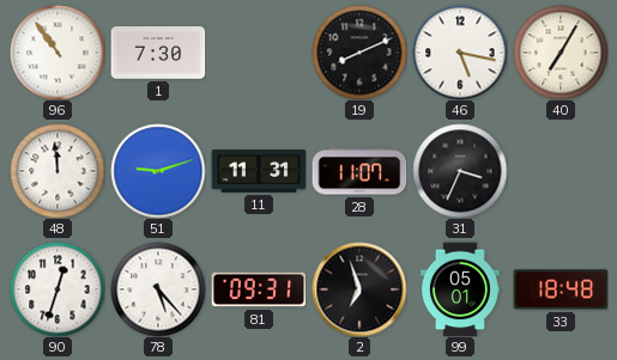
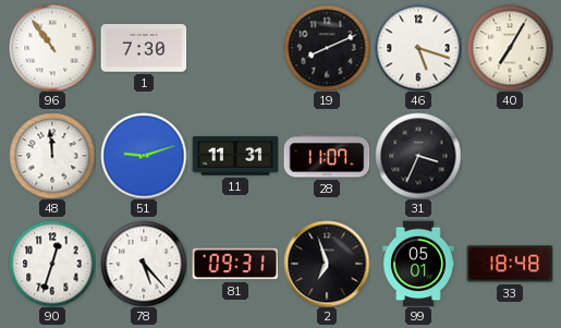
46: 5:17 -> 5:18
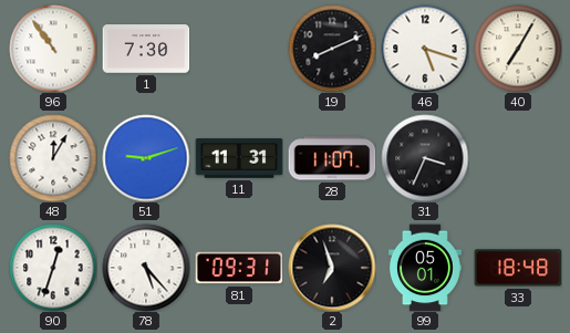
48: 11:59 -> 12:05
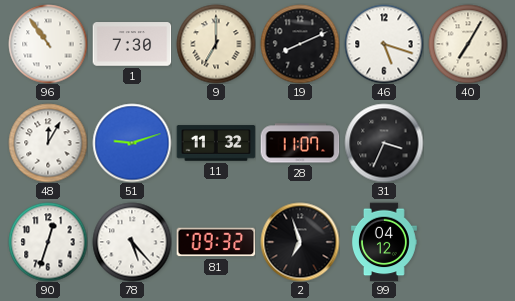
9: none -> 7:00
11: 11:31 -> 11:32
81: 09:31 -> 09:32
99: 05:01 -> 04:12
33: 18:48 -> none
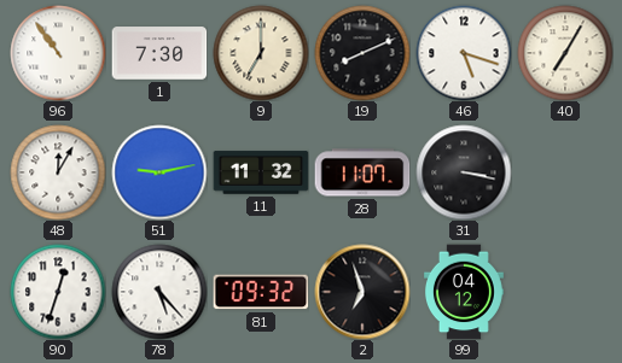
51: 9:12 -> 9:13
31: 3:34 -> 3:17
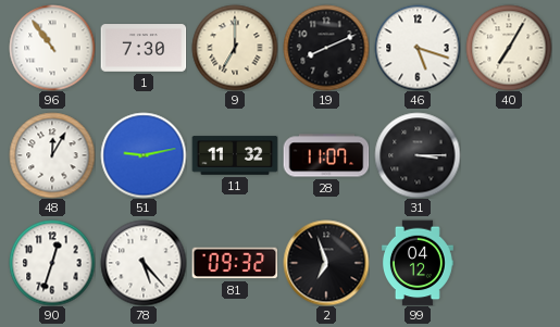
31: 3:17 -> 3:15
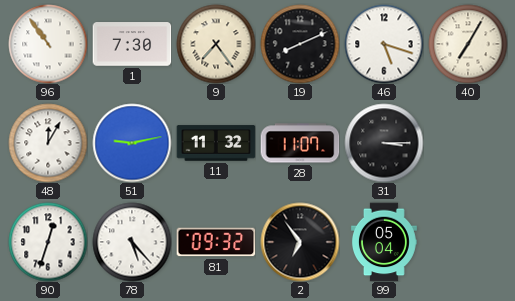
9: 7:00 -> 7:24
2: 6:57 -> 6:54
99: 04:12 -> 05:04
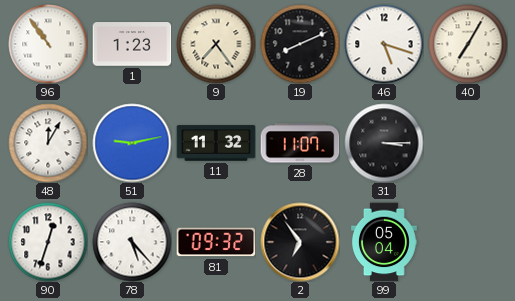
1: 7:30 -> 1:23
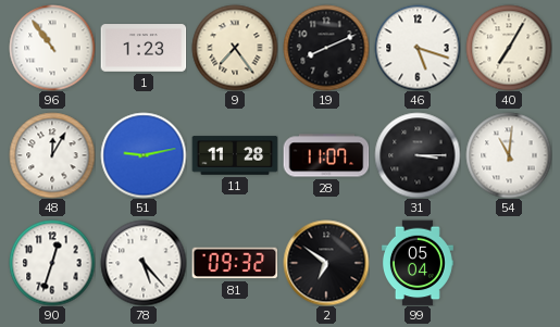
11: 11:32 -> 11:28
54: none -> 11:01
2: 6:54 -> 6:51
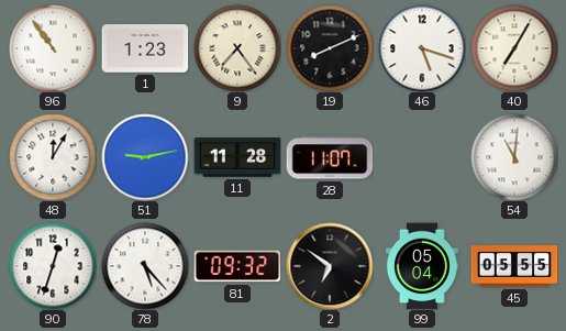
31: 3:15 -> none
45: none -> 05:55
